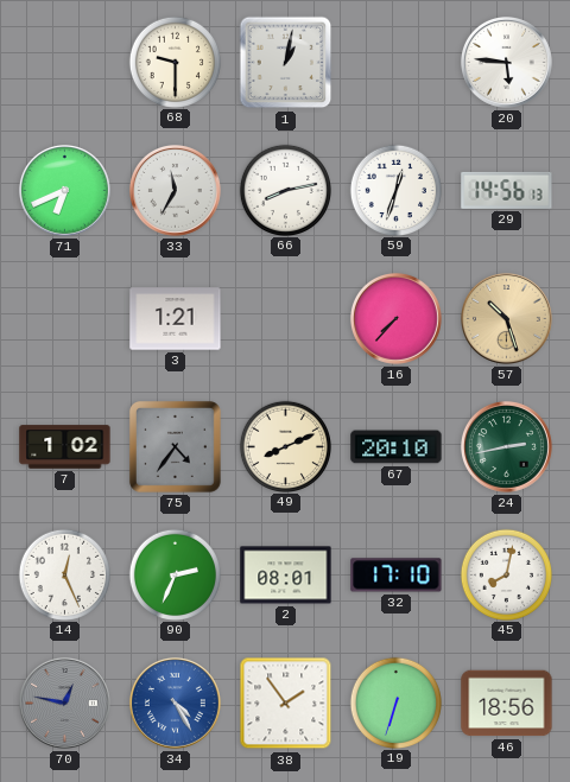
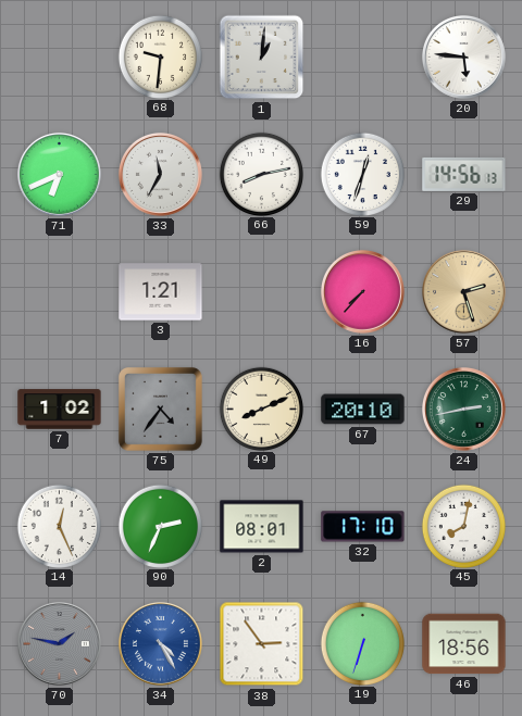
68: 9:30 -> 9:31
1: 1:02 -> 1:01
57: 10:27 -> 2:27
70: 12:47 -> 1:47
38: 1:54 -> 2:54
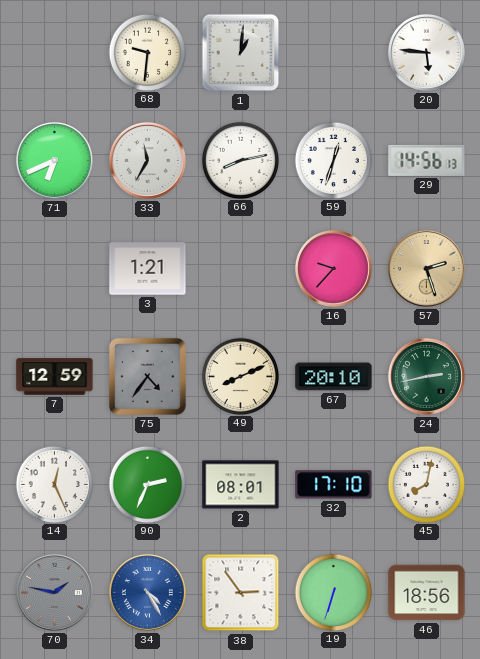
16: 7:37 -> 9:37
7: 1:02 -> 12:59
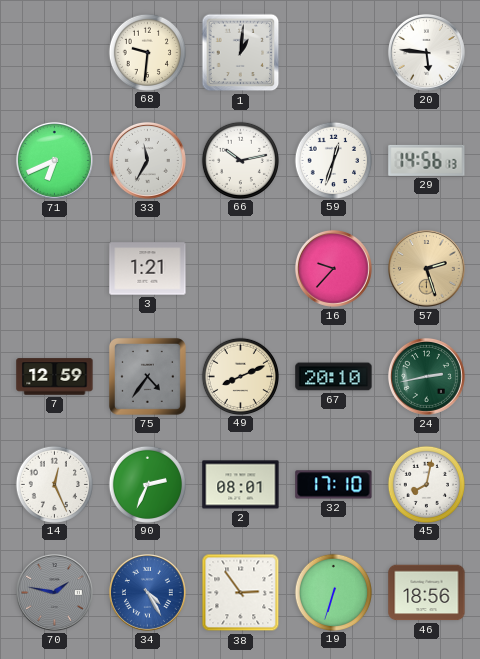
66: 8:13 -> 10:13
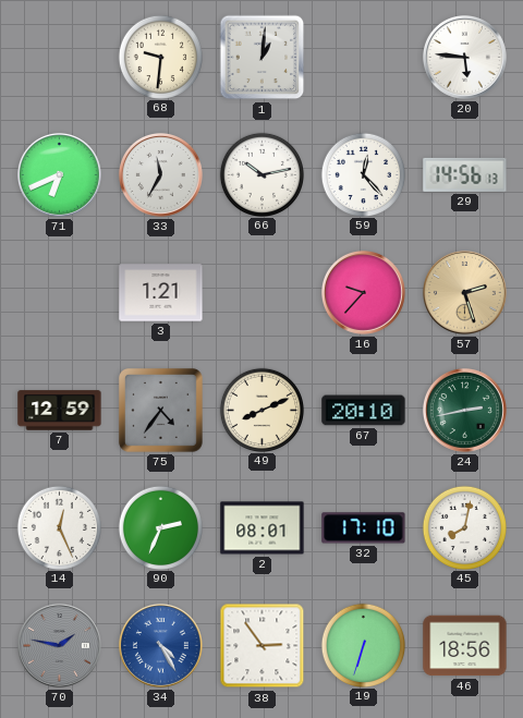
59: 12:33 -> 12:23
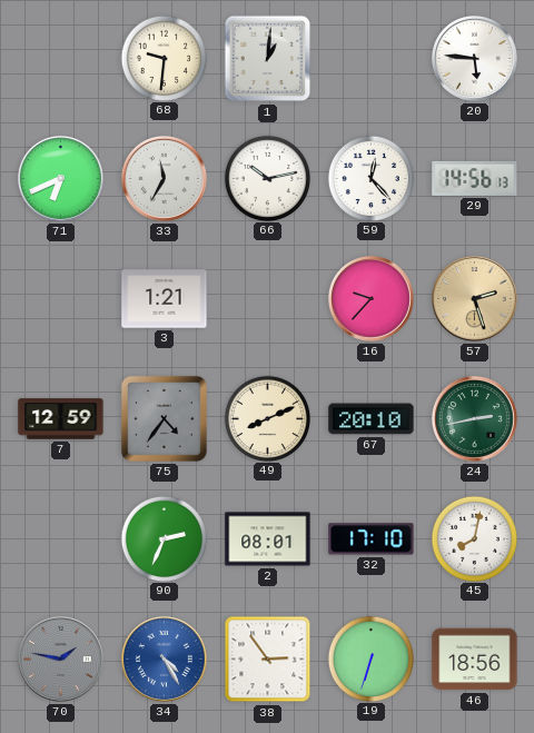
14: 12:26 -> none
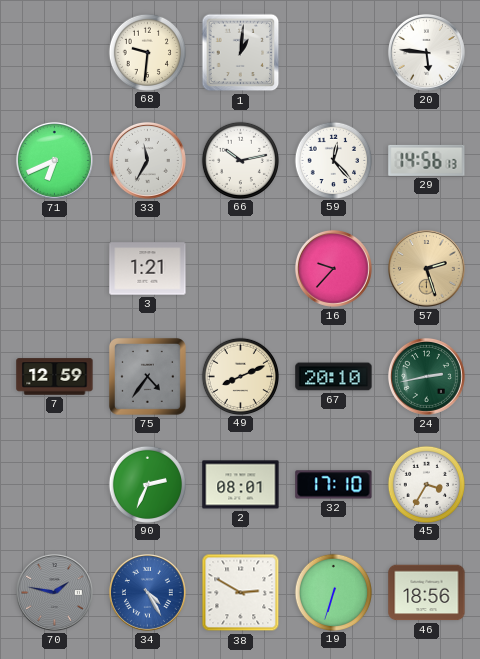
45: 8:02 -> 3:35
38: 2:54 -> 2:50
